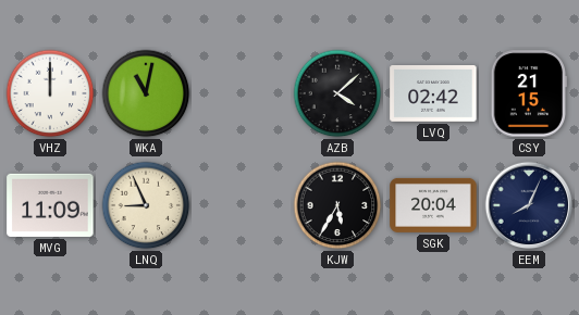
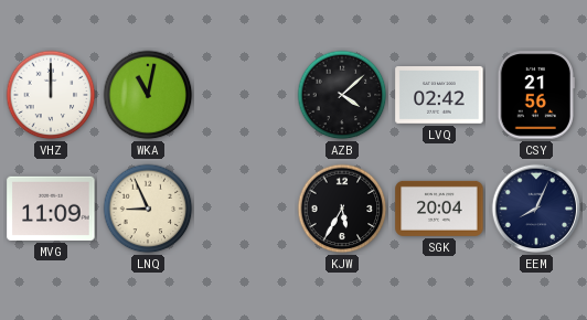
CSY: 21:15 -> 21:56
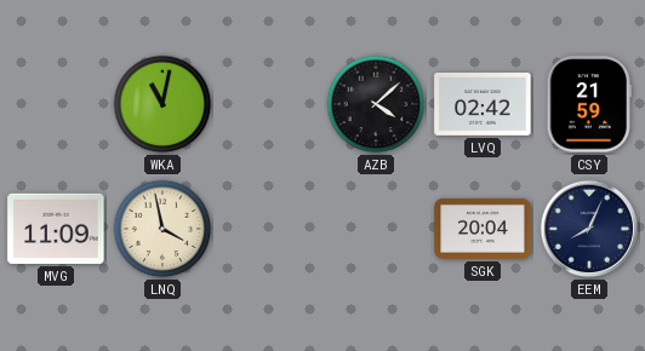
VHZ: 12:00 -> none
CSY: 21:56 -> 21:59
LNQ: 8:56 -> 3:58
KJW: 5:35 -> none
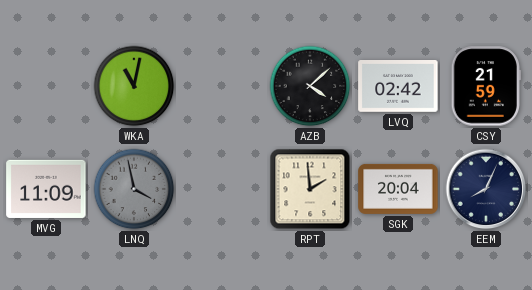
LNQ dial: cream -> grey
RPT: none -> 1:59
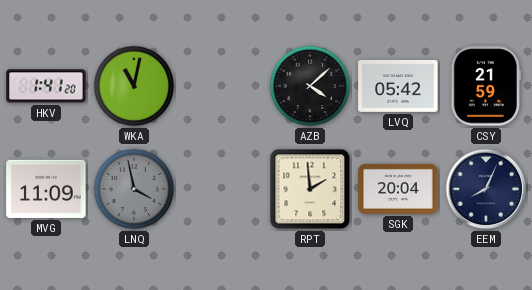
HKV: none -> 1:41
LVQ: 02:42 -> 05:42
